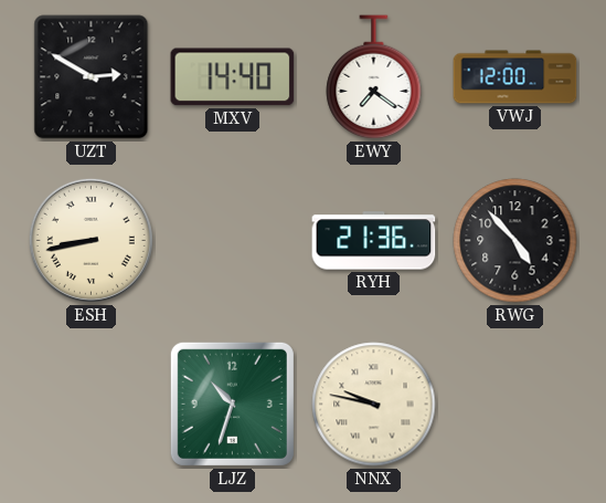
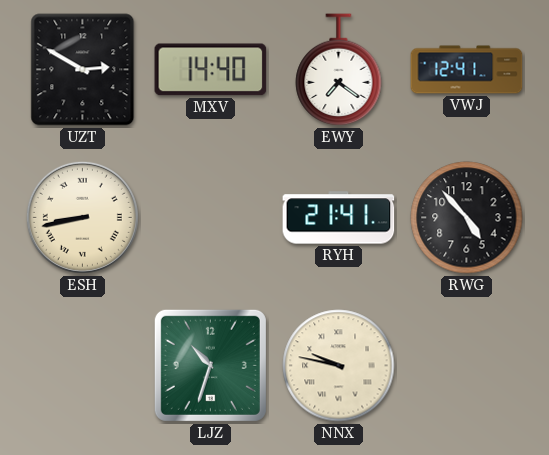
VWJ: 12:00 -> 12:41
RYH: 21:36 -> 21:41
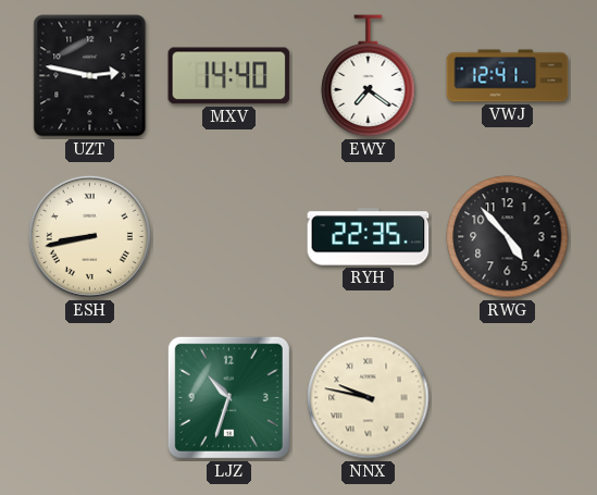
UZT: 2:50 -> 2:47
RYH: 21:41 -> 22:35
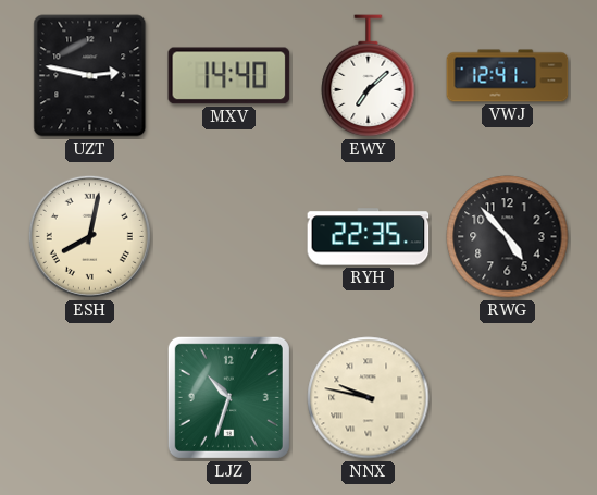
EWY: 7:21 -> 7:08
ESH: 8:43 -> 8:02
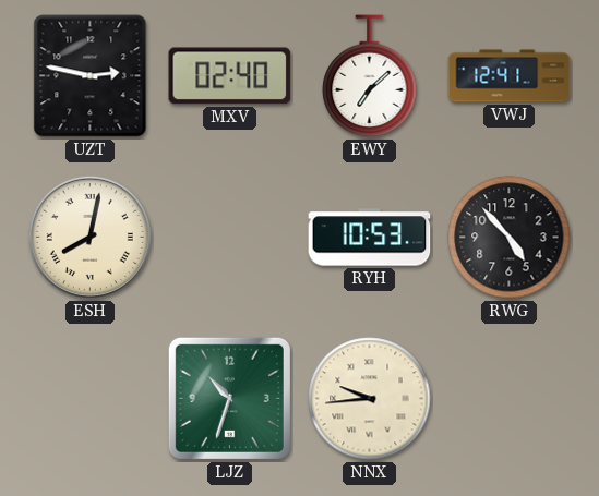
MXV: 14:40 -> 02:40
RYH: 22:35 -> 10:53
NNX: 9:47 -> 9:44
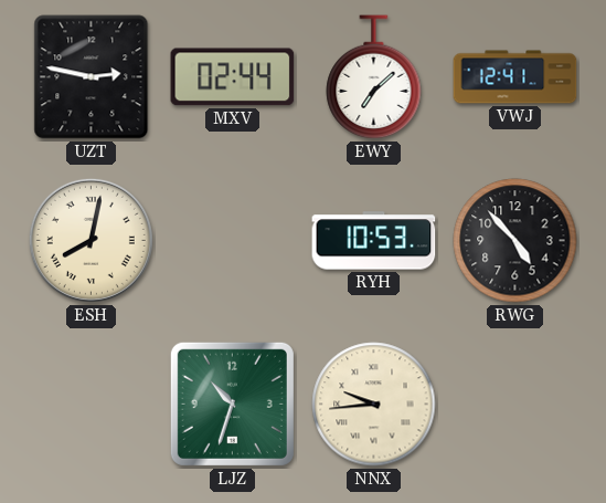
MXV: 02:40 -> 02:44
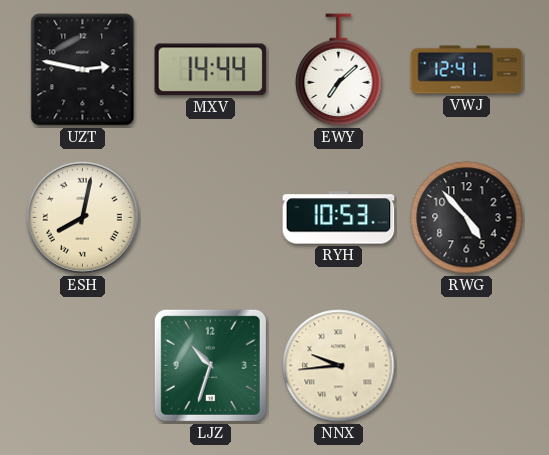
MXV: 02:44 -> 14:44
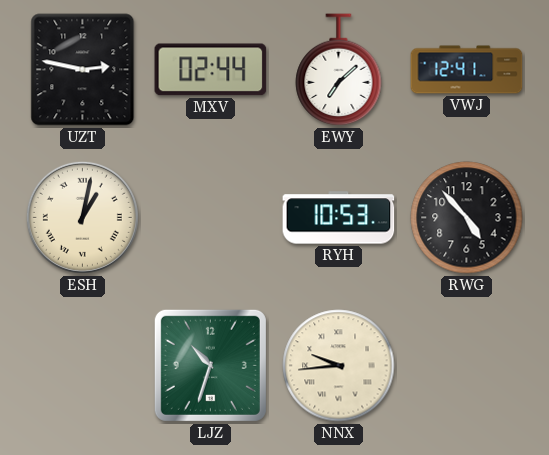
MXV: 14:44 -> 02:44
ESH: 8:02 -> 1:02
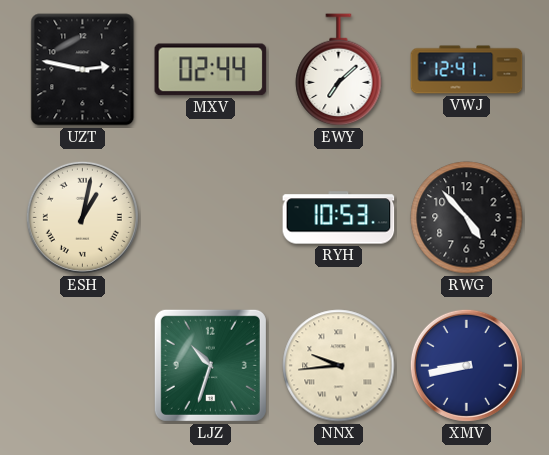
XMV: none -> 8:43
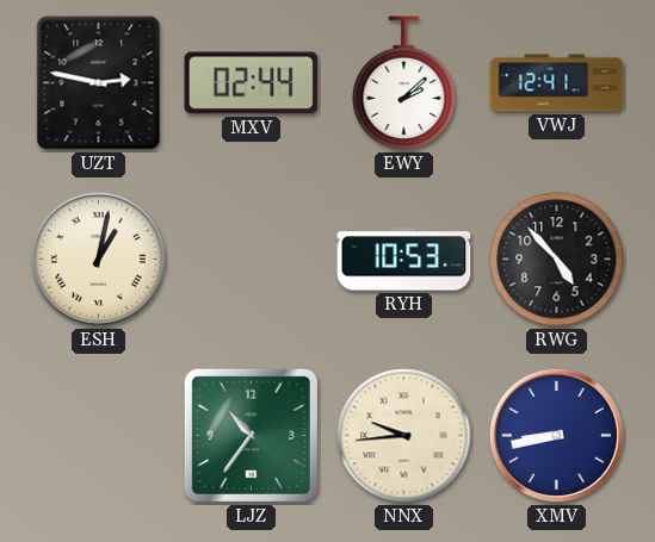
EWY: 7:08 -> 2:08
LJZ: 10:33 -> 10:36
